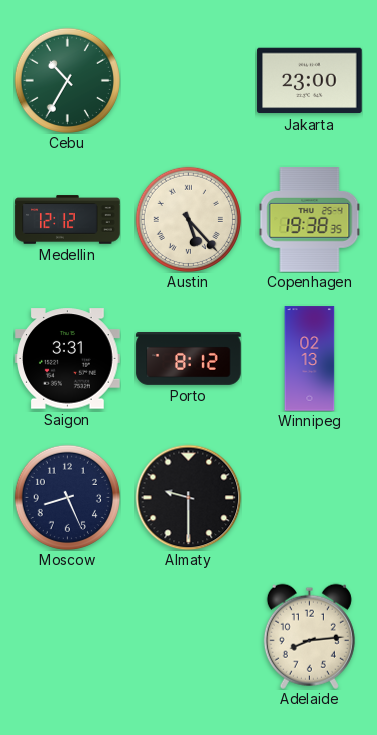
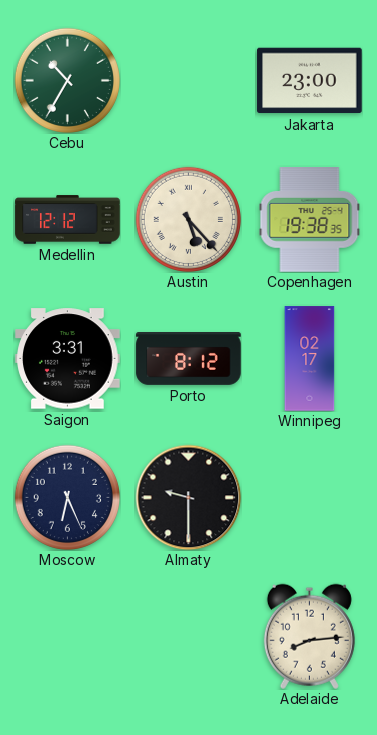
Winnipeg: 02:13 -> 02:17
Moscow: 8:26 -> 6:26
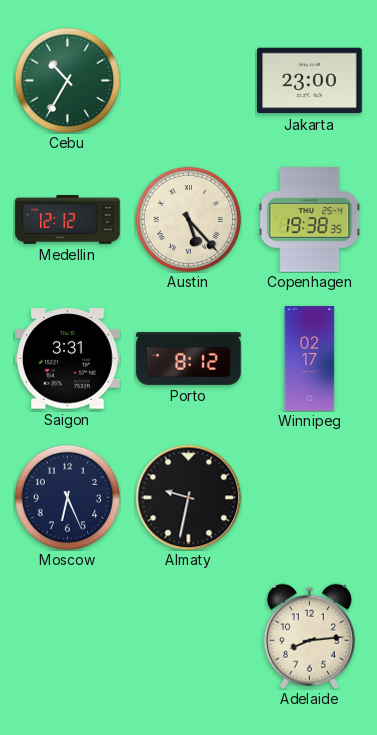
Almaty: 9:30 -> 9:32
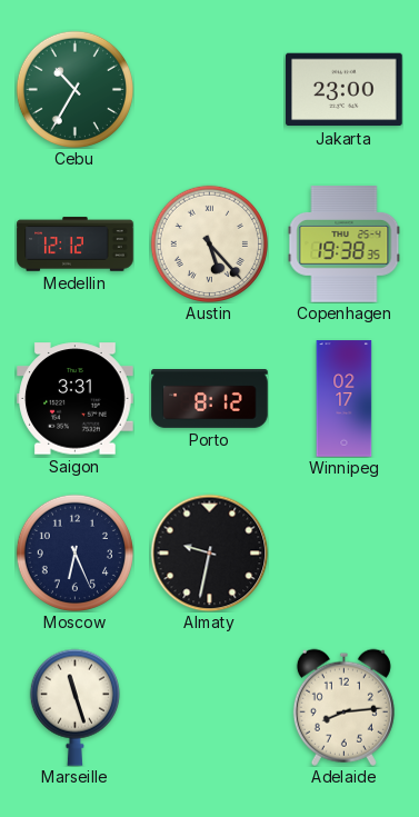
Marseille: none -> 11:27
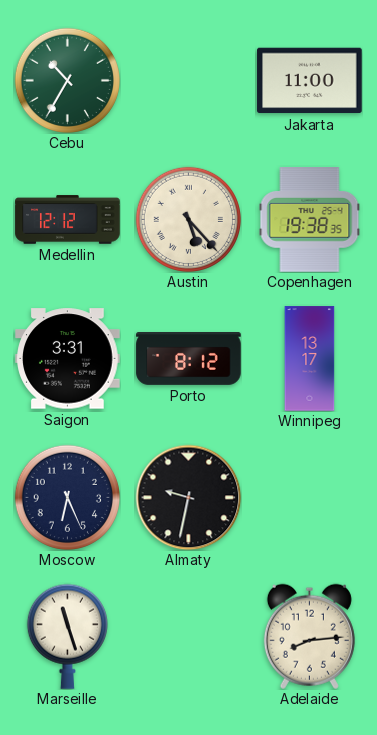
Jakarta: 23:00 -> 11:00
Winnipeg: 02:17 -> 13:17
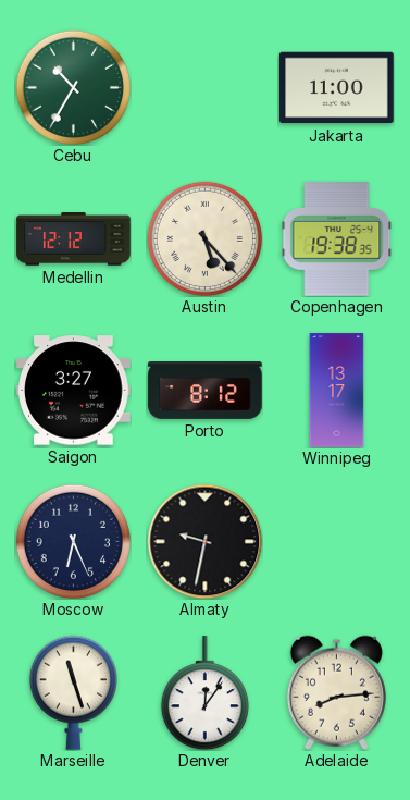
Saigon: 3:31 -> 3:27
Denver: none -> 12:06
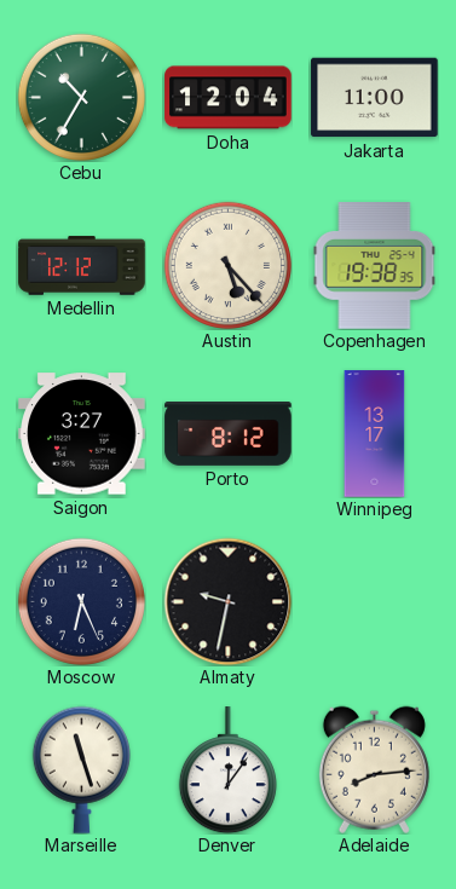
Doha: none -> 12:04
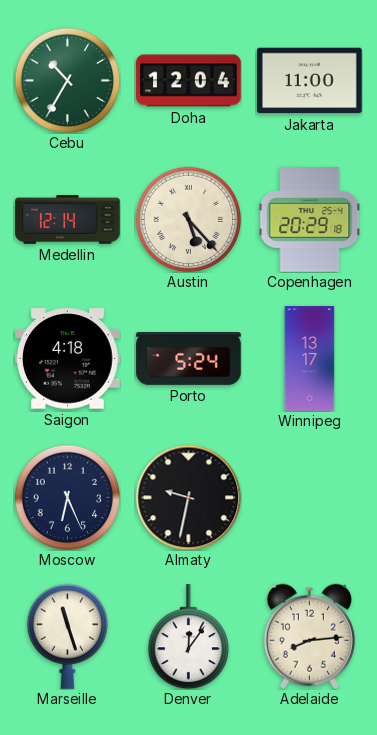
Medellin: 12:12 -> 12:14
Copenhagen: 19:38 -> 20:29
Saigon: 3:27 -> 4:18
Porto: 8:12 -> 5:24
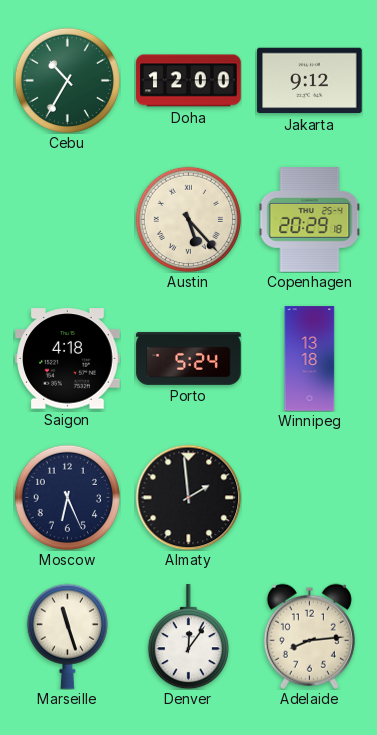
Doha: 12:04 -> 12:00
Jakarta: 11:00 -> 9:12
Medellin: 12:14 -> none
Winnipeg: 13:17 -> 13:18
Almaty: 9:32 -> 1:59
